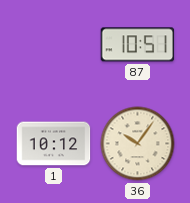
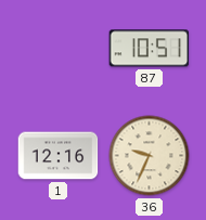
1: 10:12 -> 12:16
36: 10:06 -> 9:34
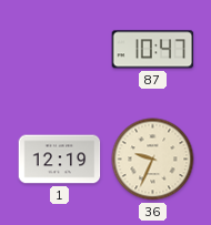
87: 10:51 -> 10:47
1: 12:16 -> 12:19
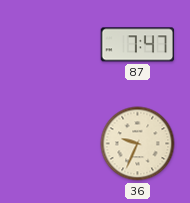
87: 10:47 -> 7:47
1: 12:19 -> none
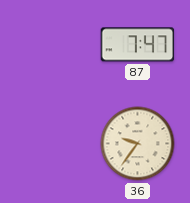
36: 9:34 -> 9:36
